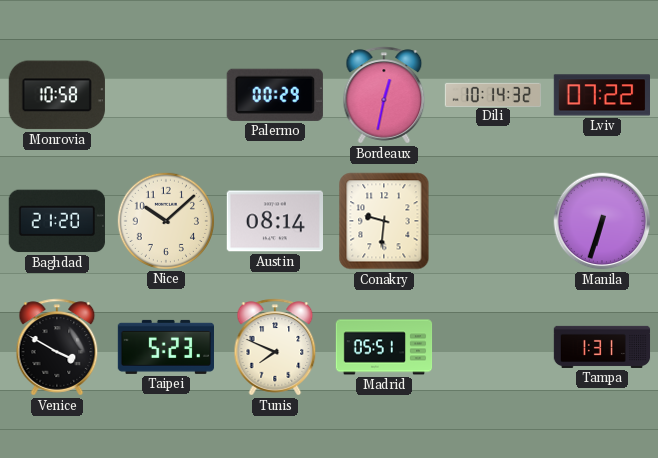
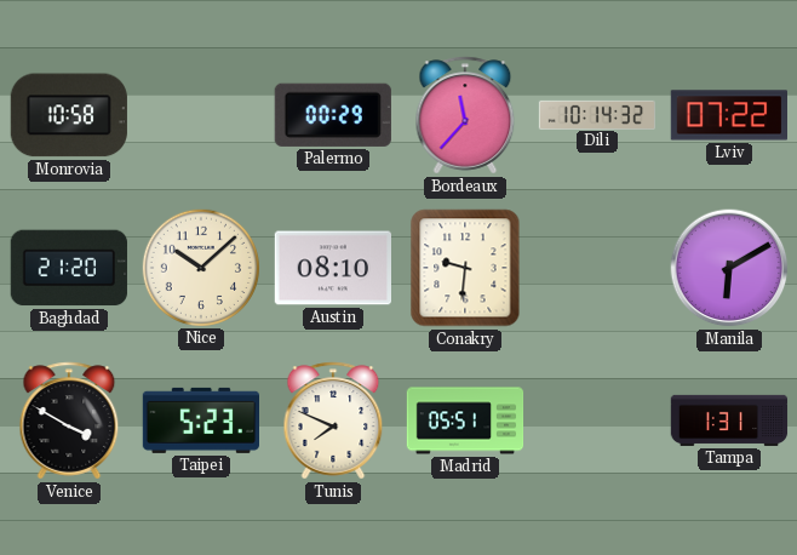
Bordeaux: 12:32 -> 11:37
Austin: 08:14 -> 08:10
Manila: 6:33 -> 6:10
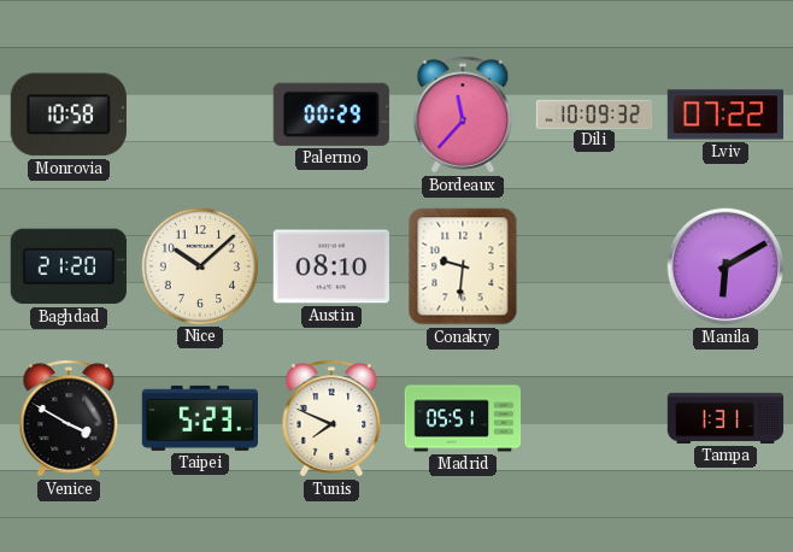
Dili: 10:14 -> 10:09
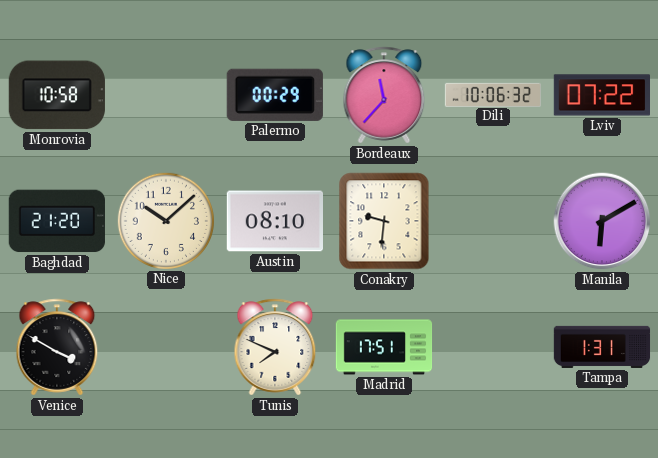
Dili: 10:09 -> 10:06
Taipei: 5:23 -> none
Madrid: 05:51 -> 17:51
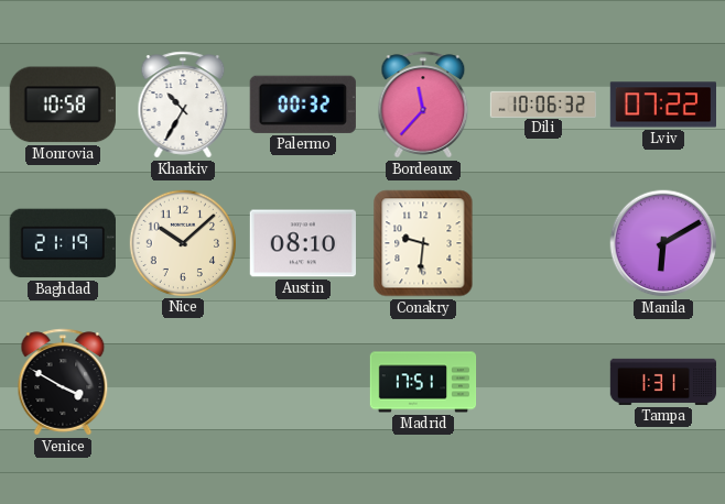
Kharkiv: none -> 10:35
Palermo: 00:29 -> 00:32
Baghdad: 21:20 -> 21:19
Tunis: 7:49 -> none
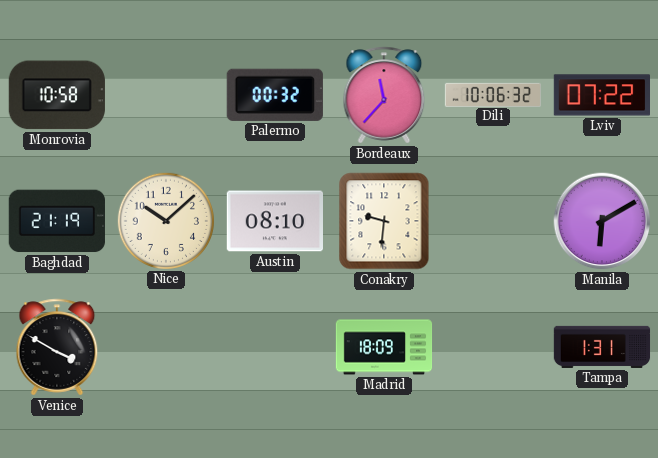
Kharkiv: 10:35 -> none
Madrid: 17:51 -> 18:09
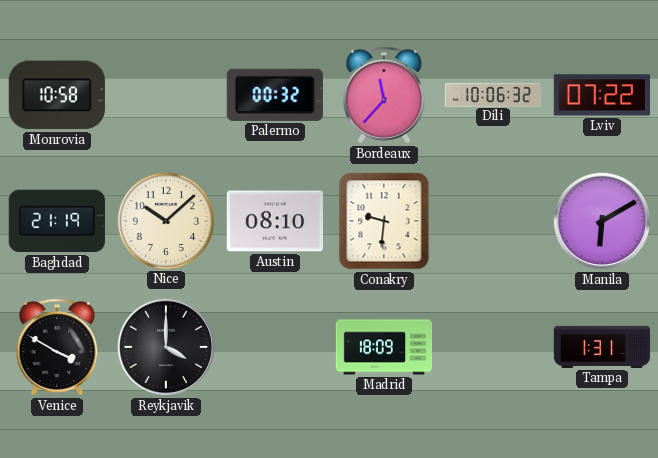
Reykjavik: none -> 4:00
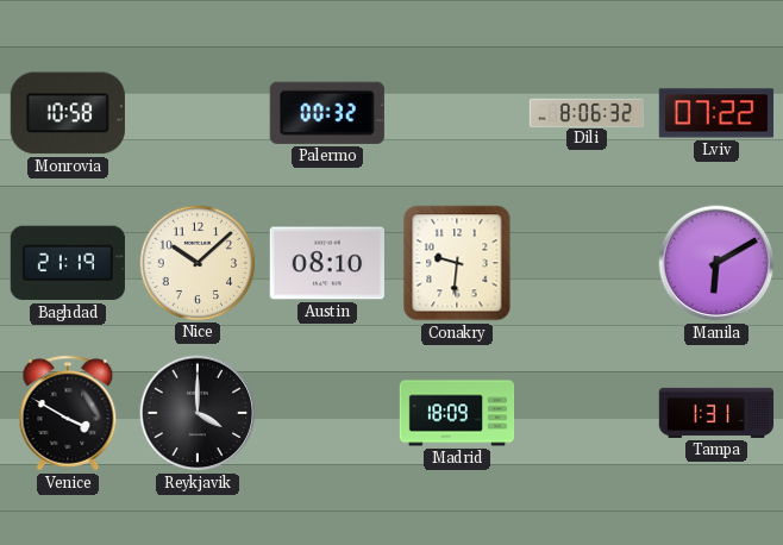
Bordeaux: 11:37 -> none
Dili: 10:06 -> 8:06
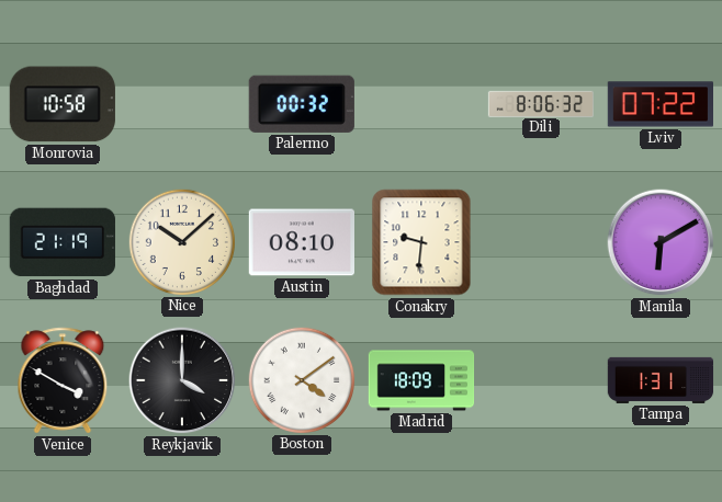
Boston: none -> 4:09
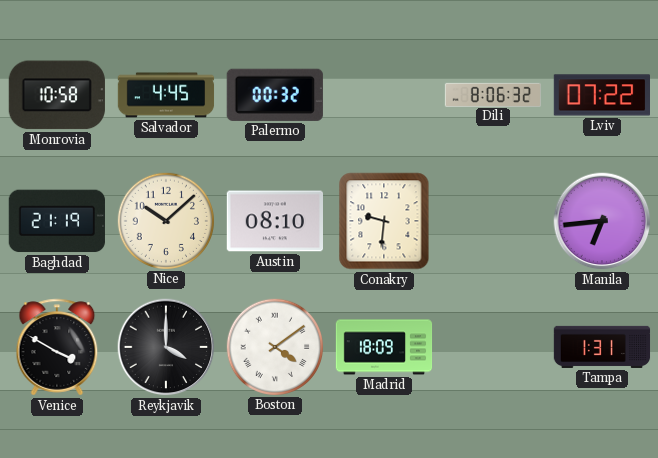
Salvador: none -> 4:45
Manila: 6:10 -> 6:44
